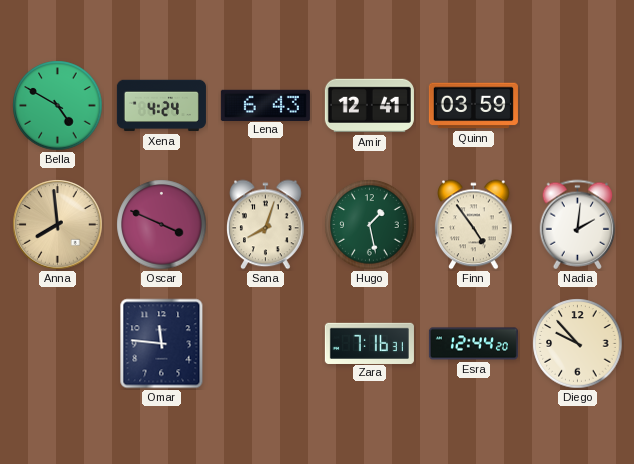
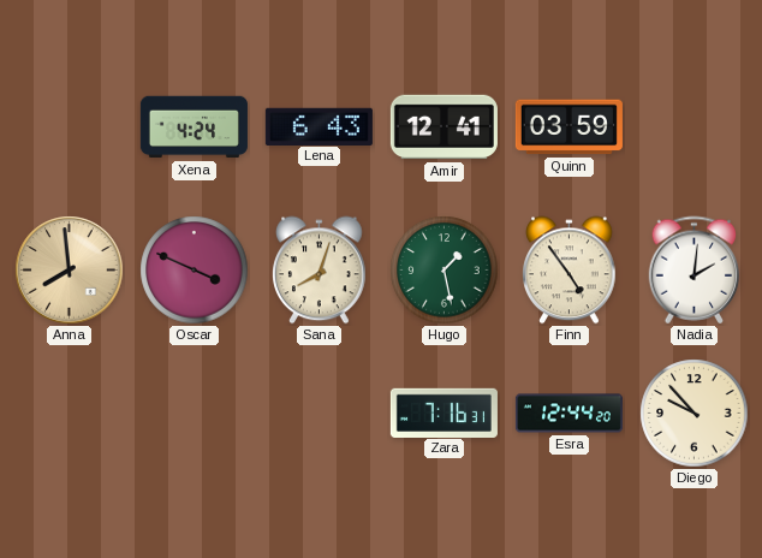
Bella: 4:50 -> none
Omar: 11:46 -> none
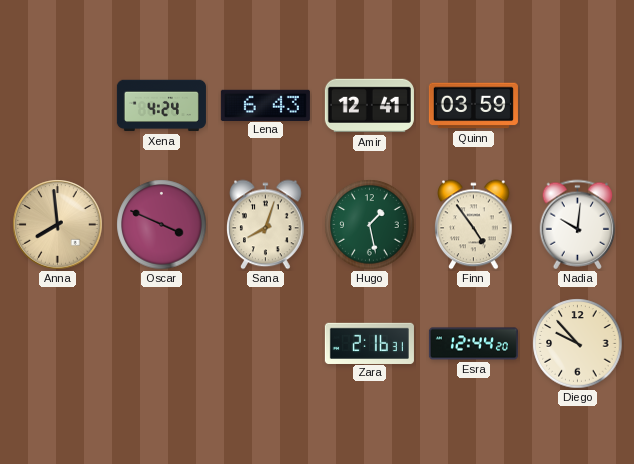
Nadia: 2:01 -> 10:01
Zara: 7:16 -> 2:16
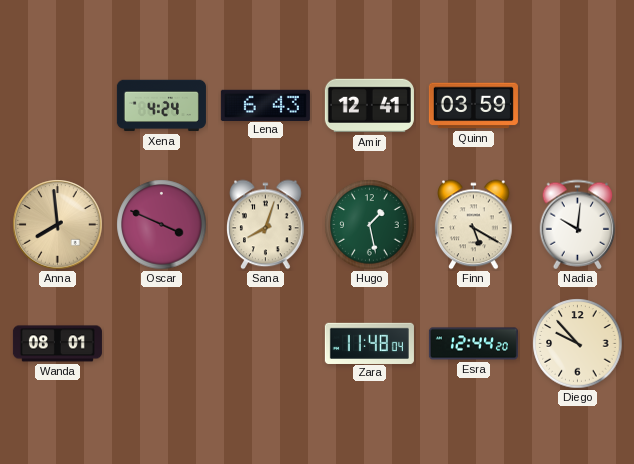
Finn: 4:54 -> 5:20
Wanda: none -> 08:01
Zara: 2:16 -> 11:48
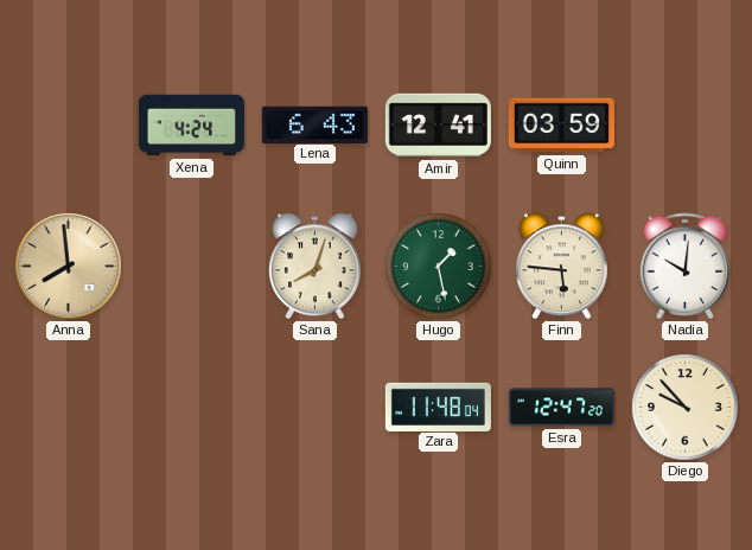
Oscar: 3:49 -> none
Finn: 5:20 -> 5:46
Wanda: 08:01 -> none
Esra: 12:44 -> 12:47
